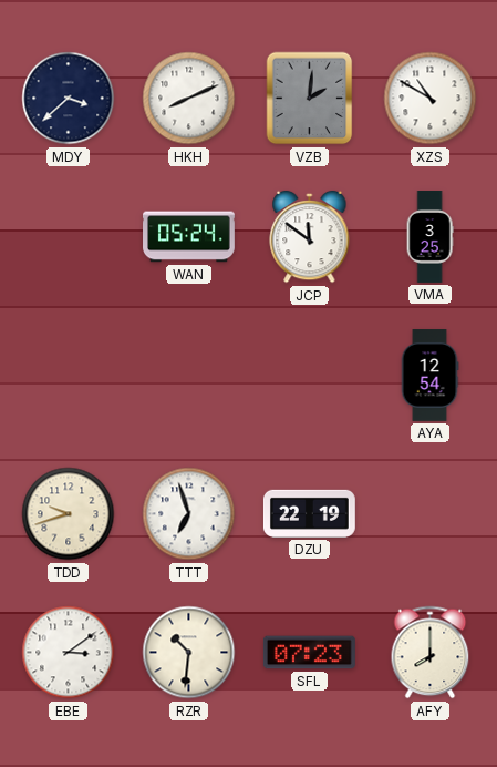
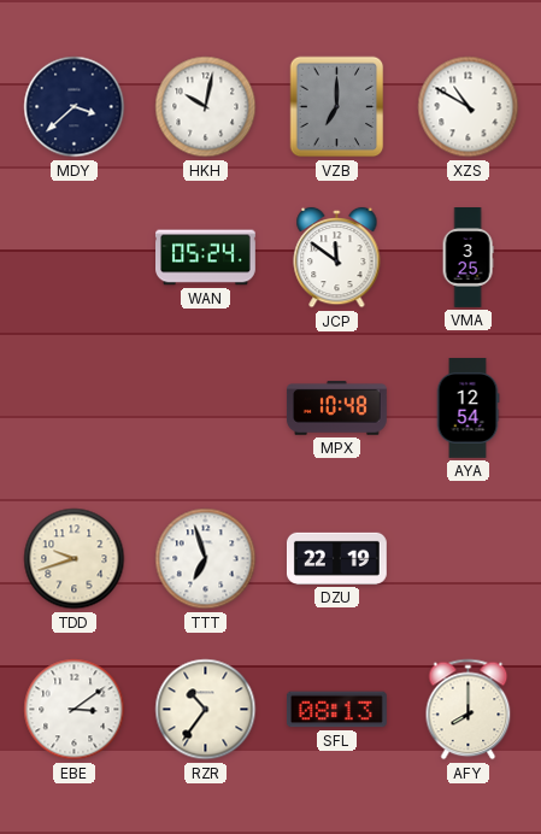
HKH: 8:11 -> 10:02
VZB: 2:01 -> 7:00
MPX: none -> 10:48
RZR: 10:31 -> 10:36
SFL: 07:23 -> 08:13
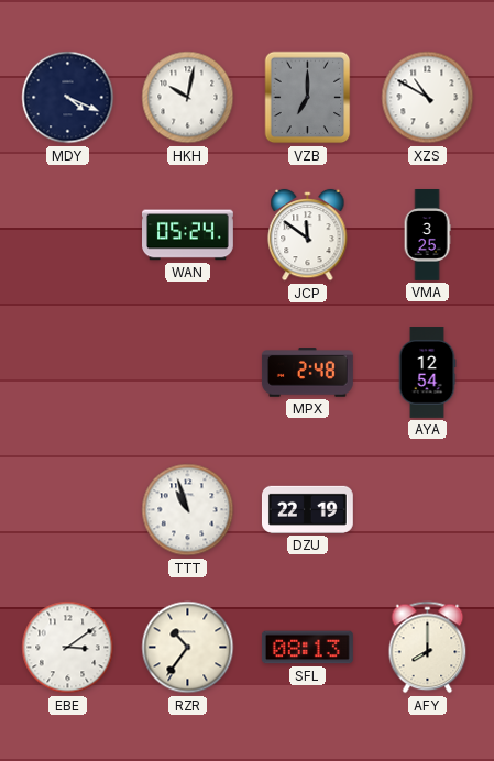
MDY: 3:38 -> 4:19
MPX: 10:48 -> 2:48
TDD: 9:42 -> none
TTT: 6:57 -> 10:57
